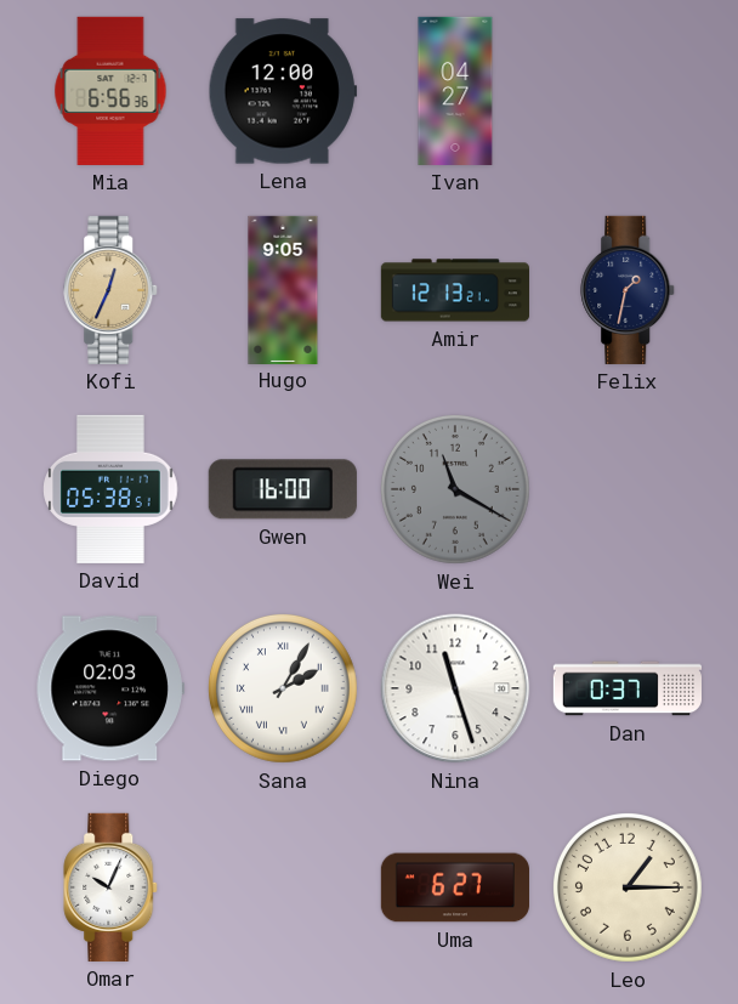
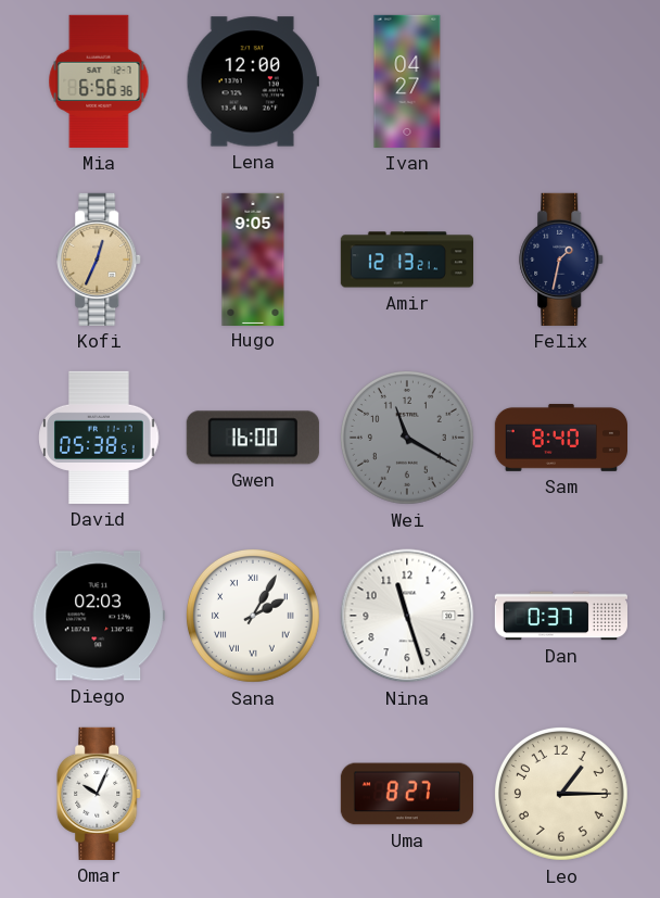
Sam: none -> 8:40
Uma: 6:27 -> 8:27
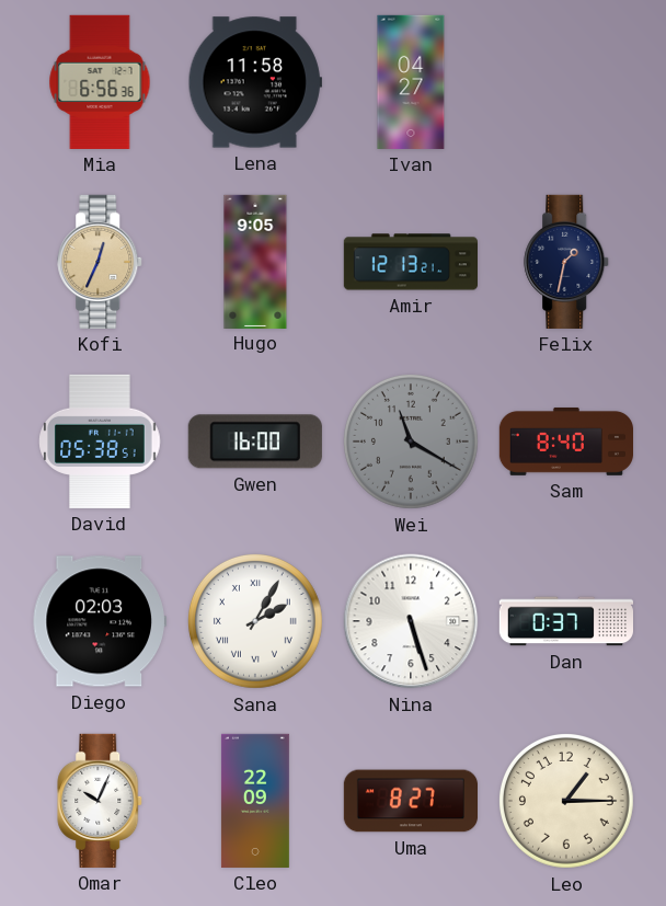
Lena: 12:00 -> 11:58
Nina: 11:27 -> 5:27
Cleo: none -> 22:09
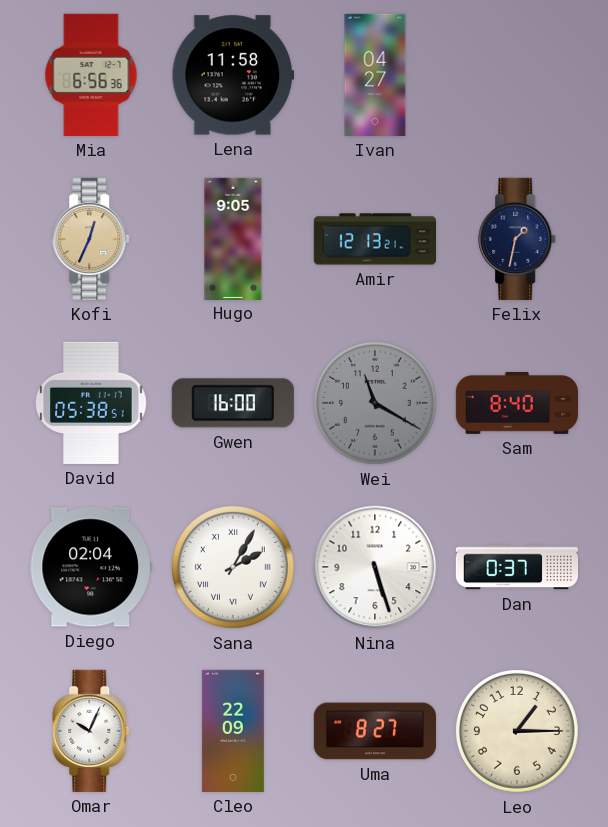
Diego: 02:03 -> 02:04
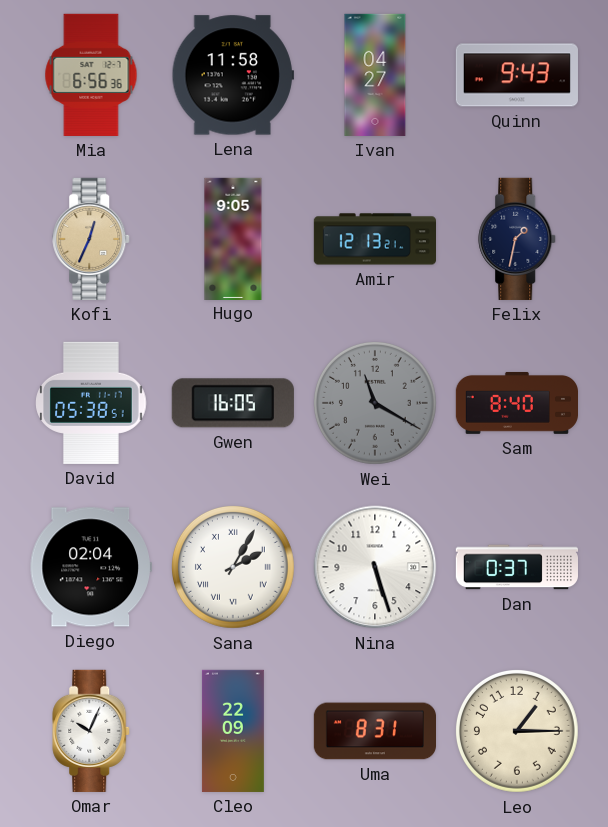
Quinn: none -> 9:43
Gwen: 16:00 -> 16:05
Uma: 8:27 -> 8:31
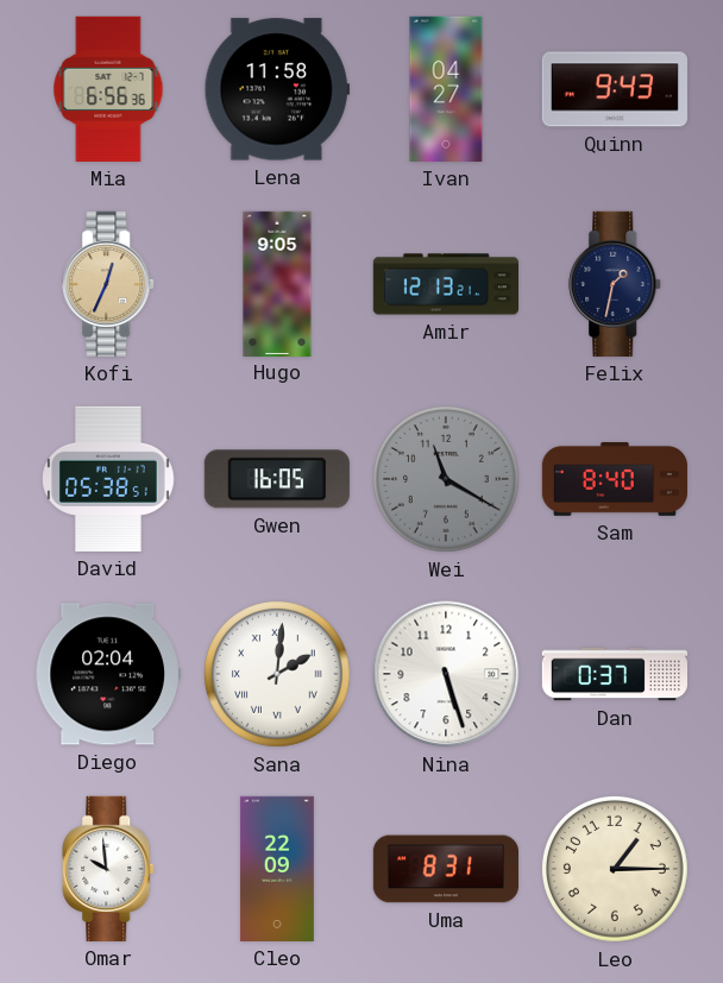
Sana: 2:05 -> 2:01
Omar: 10:04 -> 9:59
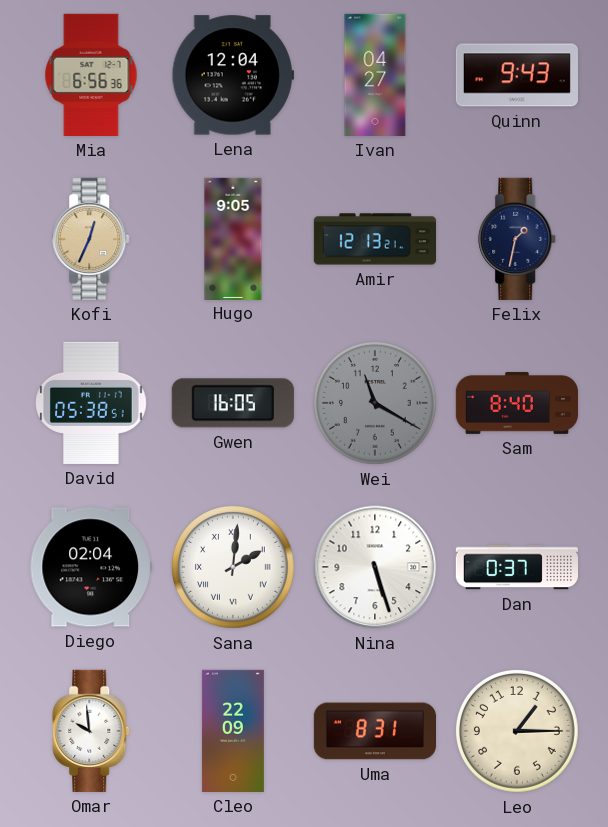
Lena: 11:58 -> 12:04
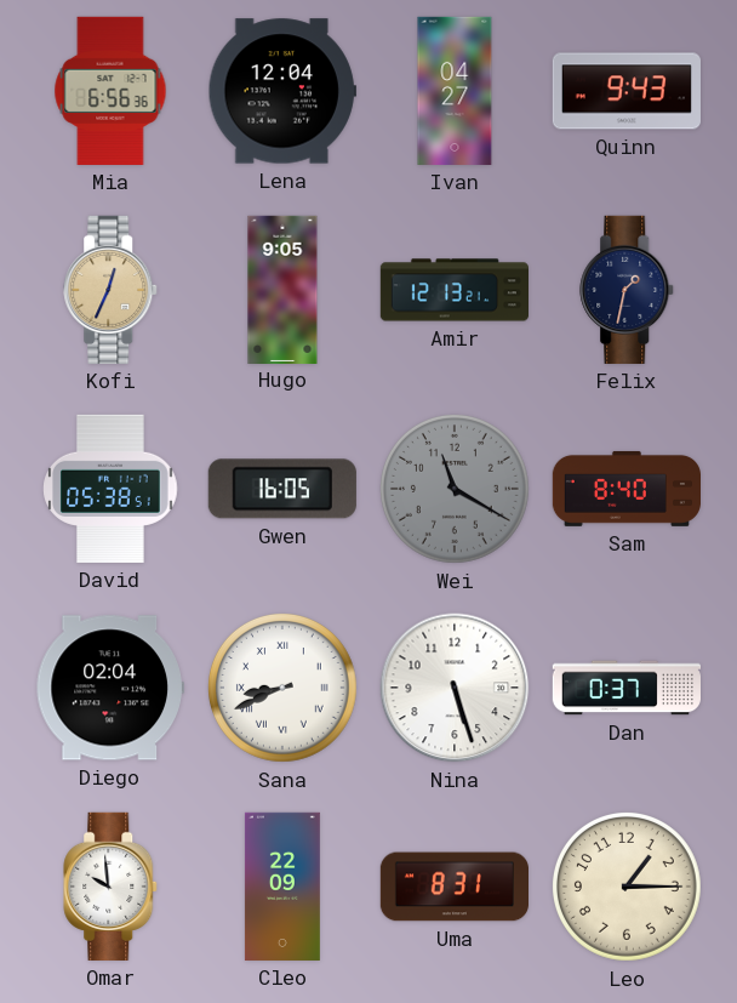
Sana: 2:01 -> 8:41
